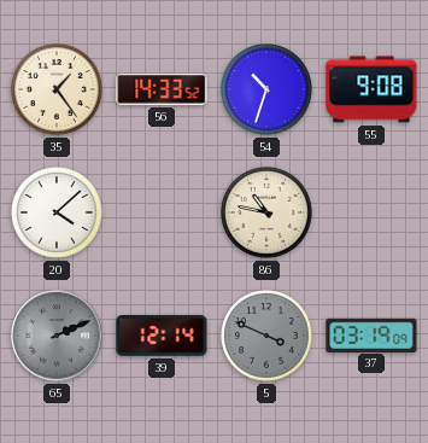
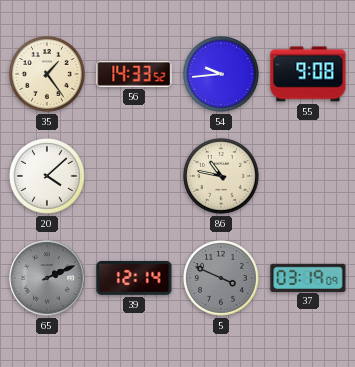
54: 10:33 -> 9:44
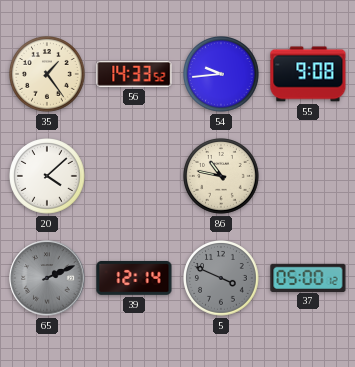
37: 03:19 -> 05:00
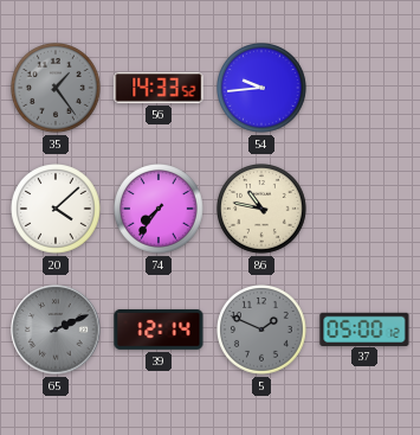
35 dial: cream -> grey
55: 9:08 -> none
74: none -> 7:36
5: 3:49 -> 1:49
